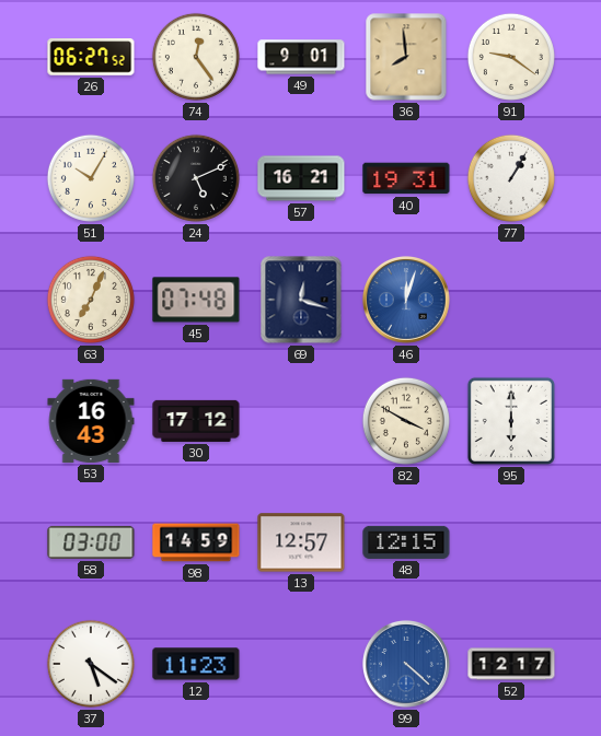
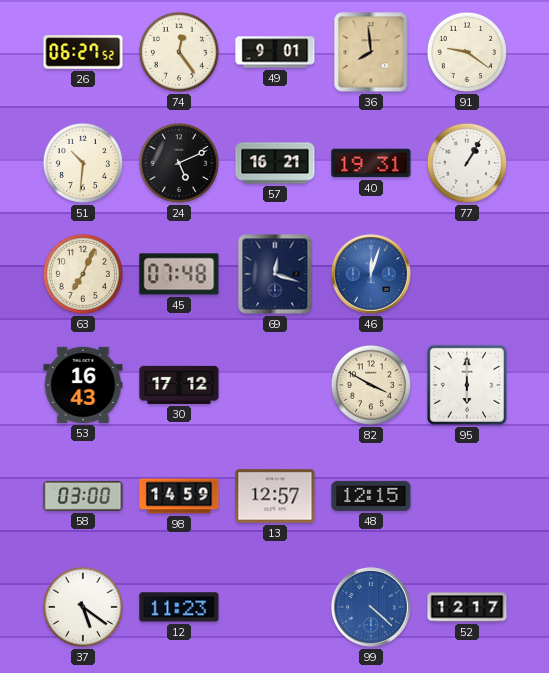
51: 10:05 -> 10:31
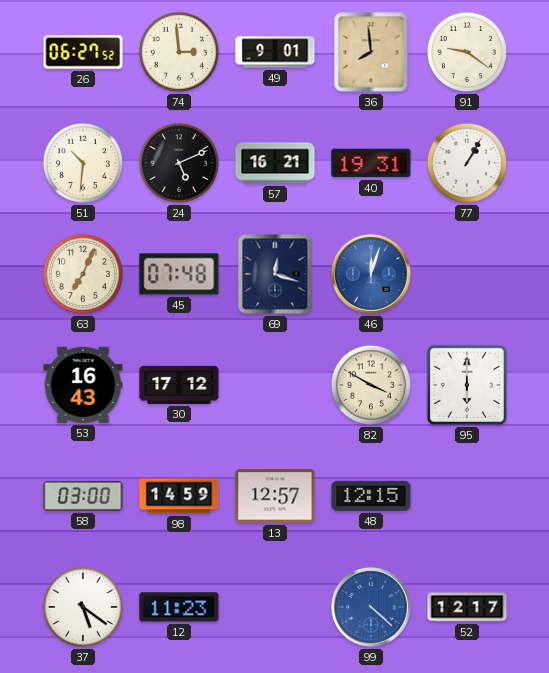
74: 12:24 -> 2:59
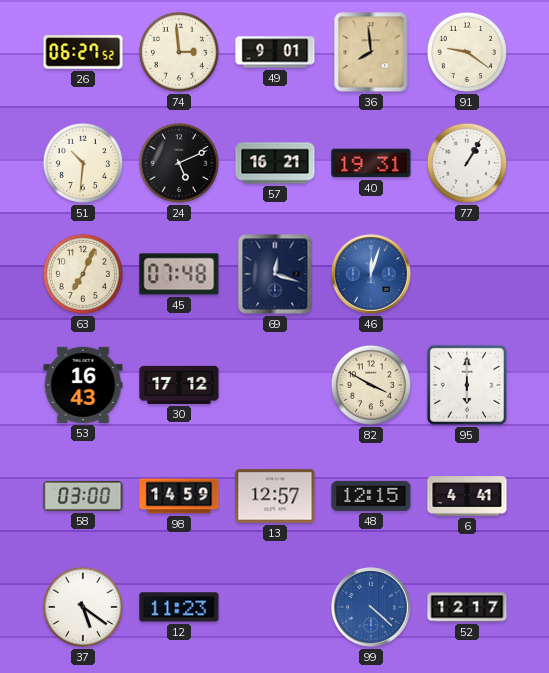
6: none -> 4:41
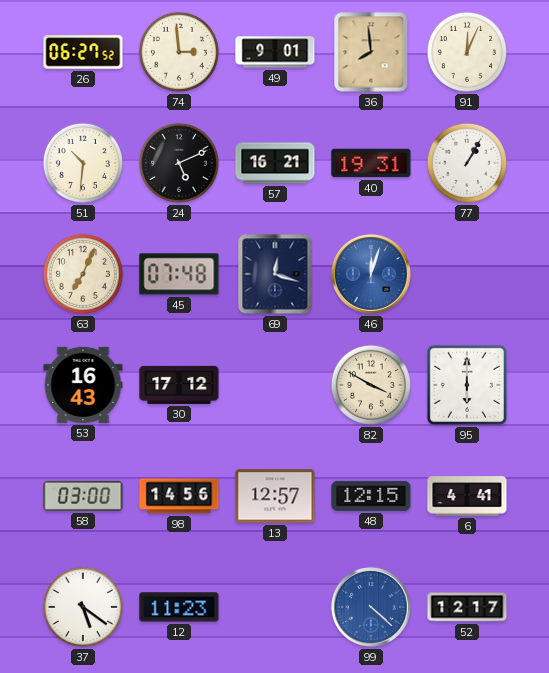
91: 9:21 -> 12:04
98: 14:59 -> 14:56
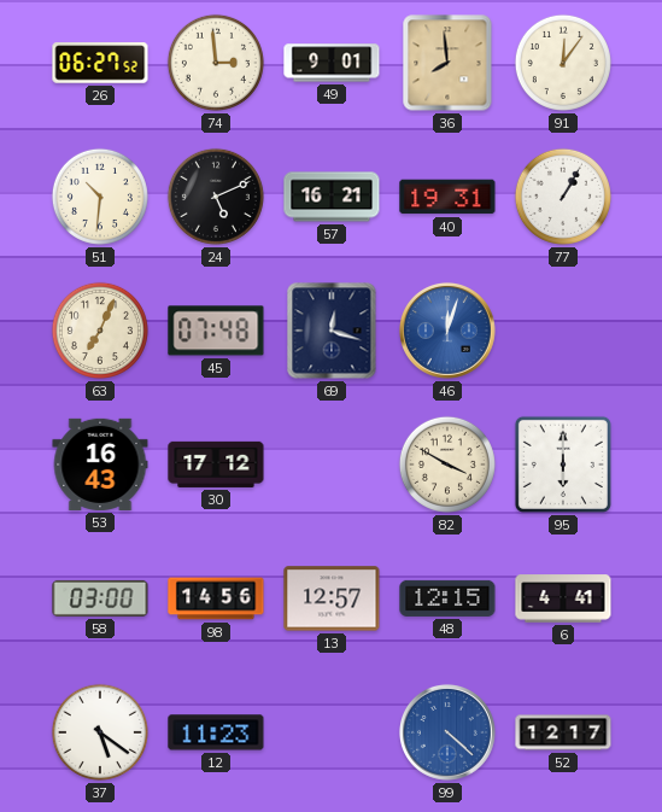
91: 12:04 -> 12:06
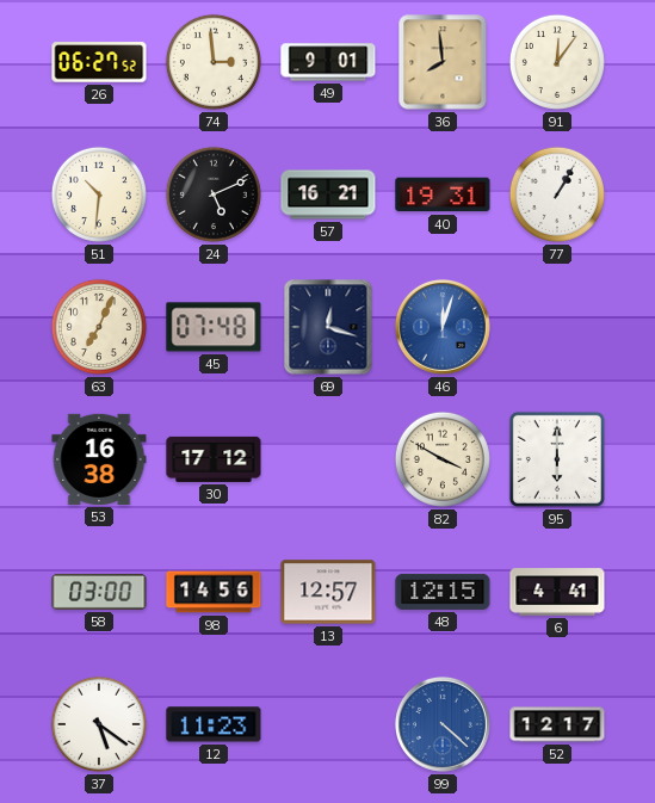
53: 16:43 -> 16:38
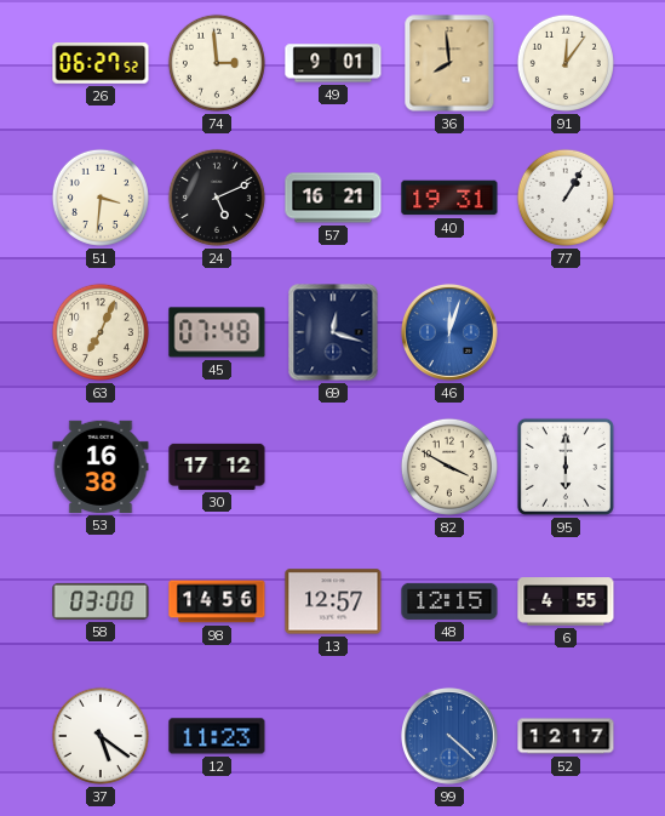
51: 10:31 -> 3:31
6: 4:41 -> 4:55
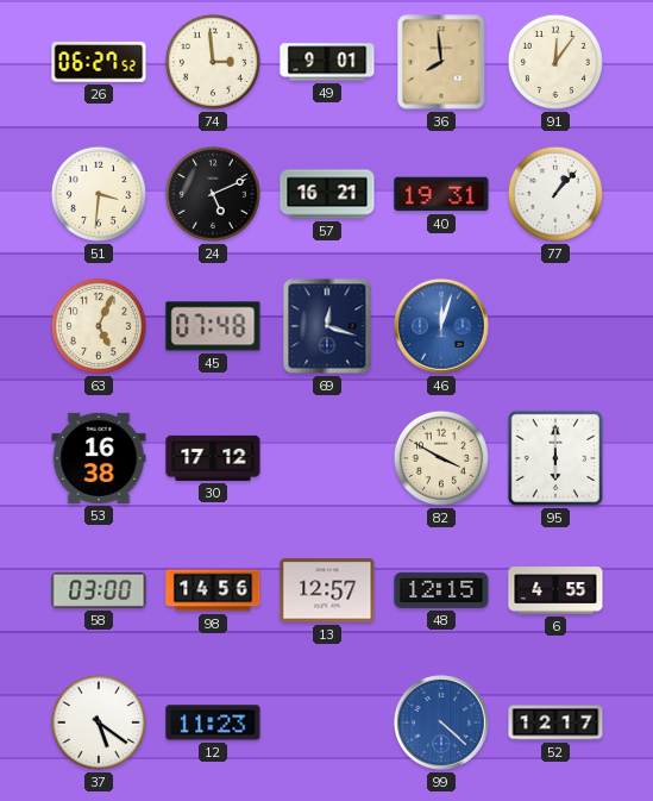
77: 1:05 -> 1:07
63: 7:04 -> 5:04
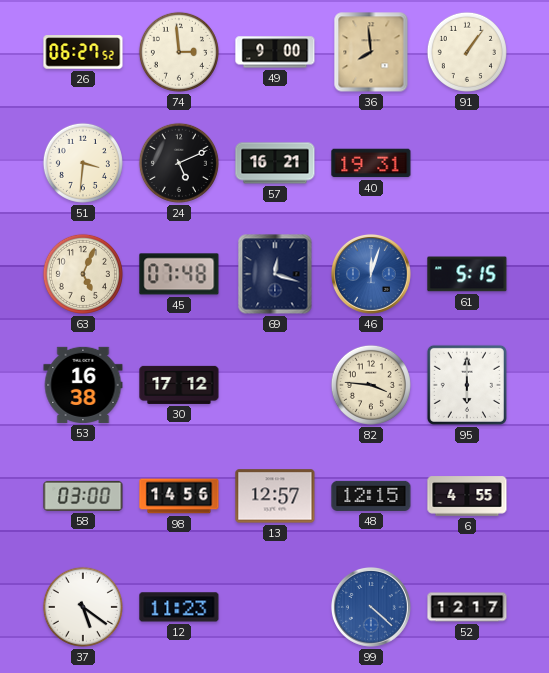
49: 9:01 -> 9:00
91: 12:06 -> 1:06
77: 1:07 -> none
61: none -> 5:15
82: 3:50 -> 3:46
